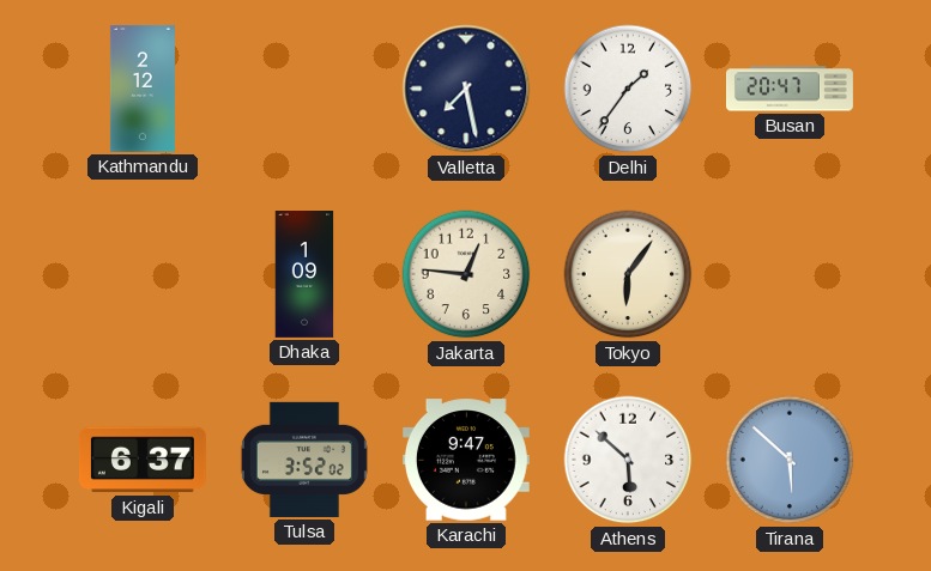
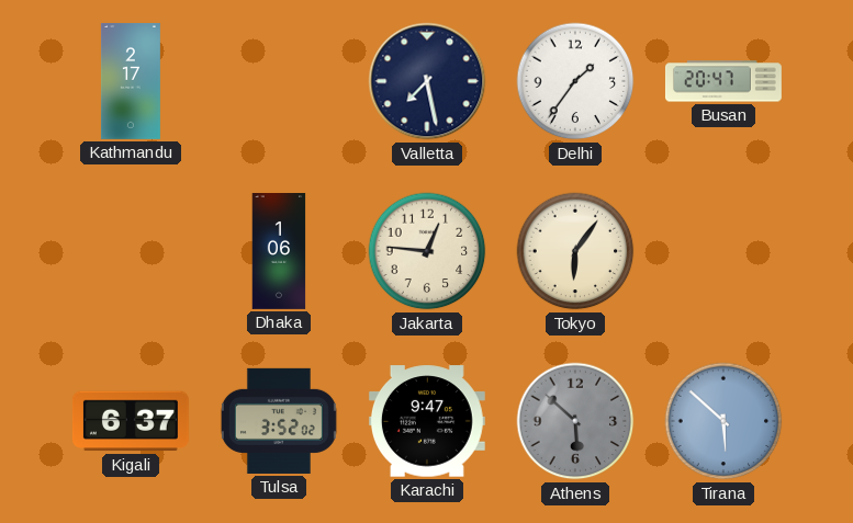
Kathmandu: 2:12 -> 2:17
Dhaka: 1:09 -> 1:06
Athens dial: white -> grey
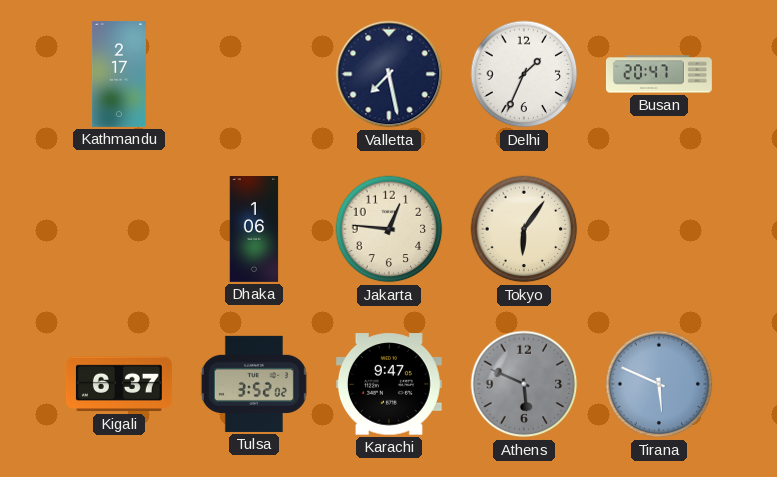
Delhi: 1:36 -> 1:34
Athens: 5:52 -> 5:49
Tirana: 5:52 -> 5:49
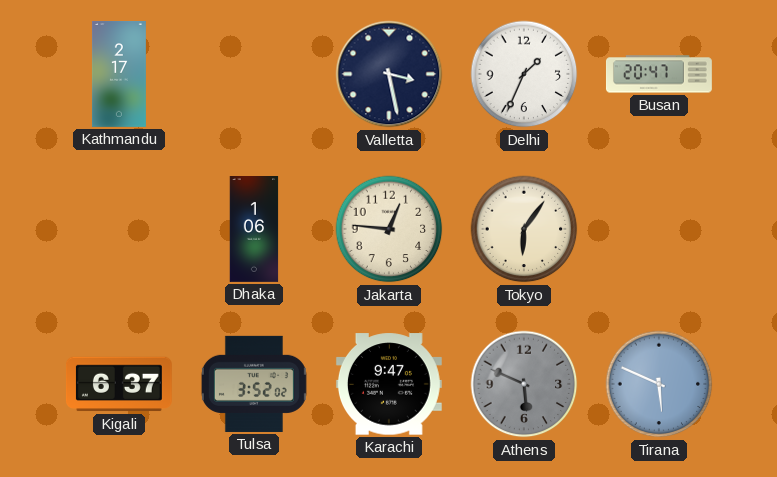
Valletta: 7:28 -> 3:28
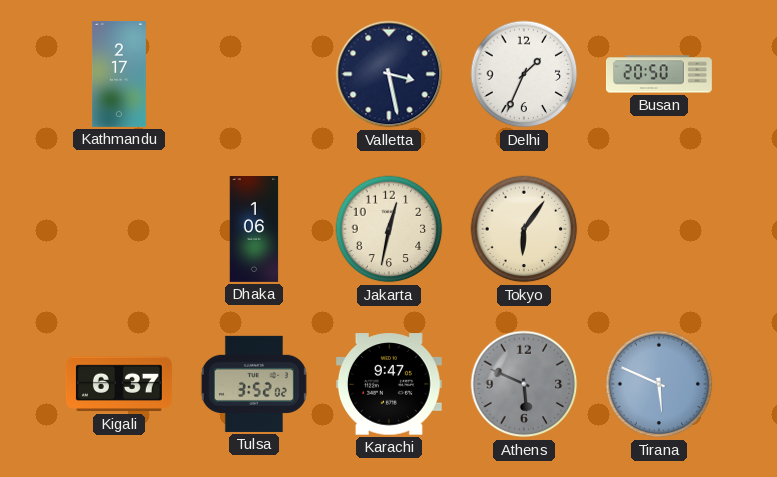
Busan: 20:47 -> 20:50
Jakarta: 12:46 -> 12:32
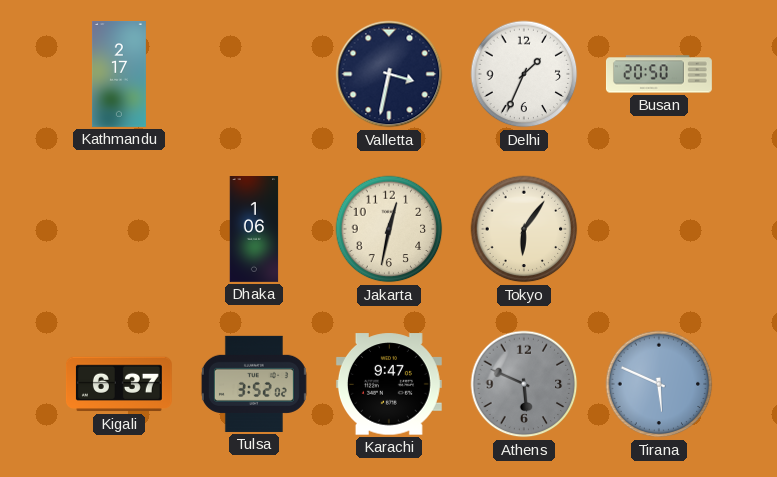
Valletta: 3:28 -> 3:32
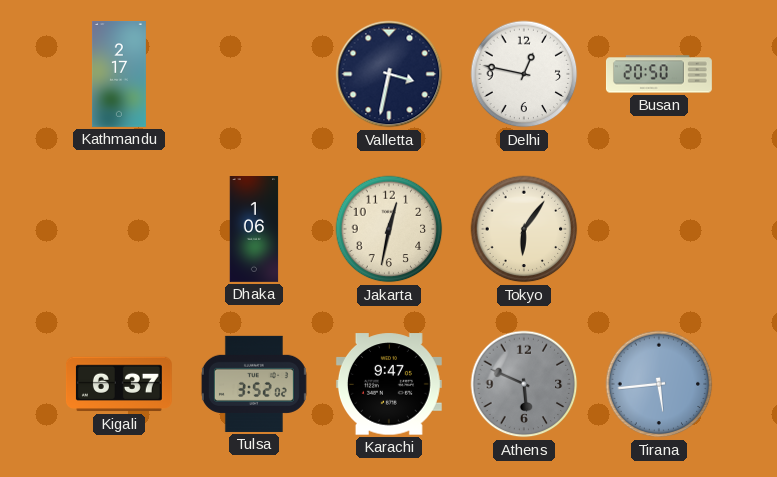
Delhi: 1:34 -> 12:47
Tirana: 5:49 -> 5:44
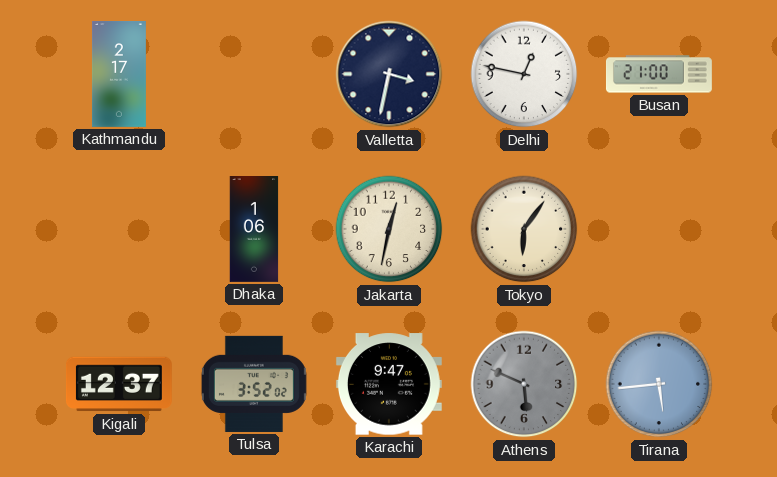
Busan: 20:50 -> 21:00
Kigali: 6:37 -> 12:37
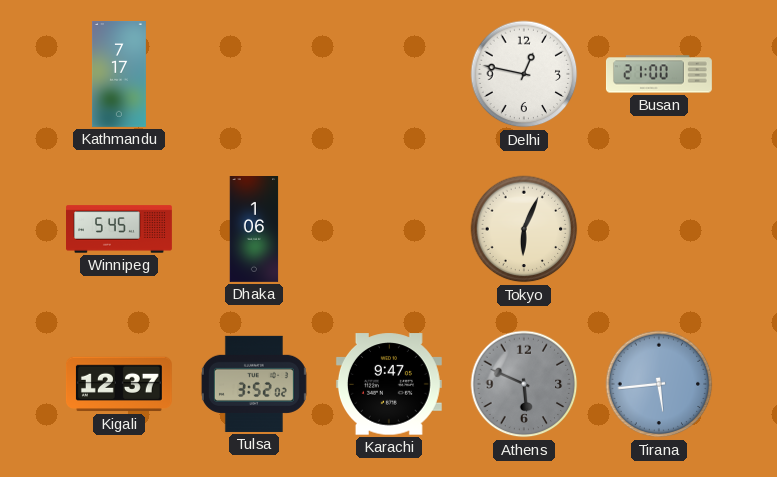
Kathmandu: 2:17 -> 7:17
Valletta: 3:32 -> none
Winnipeg: none -> 5:45
Jakarta: 12:32 -> none
Tokyo: 6:06 -> 6:04
